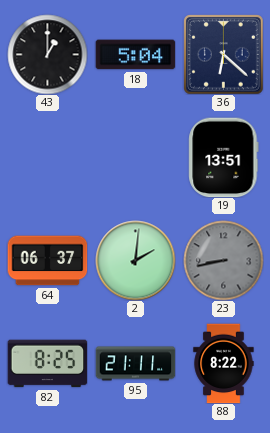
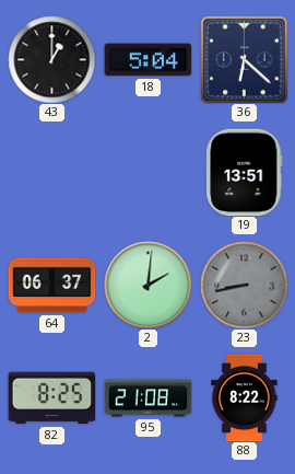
95: 21:11 -> 21:08
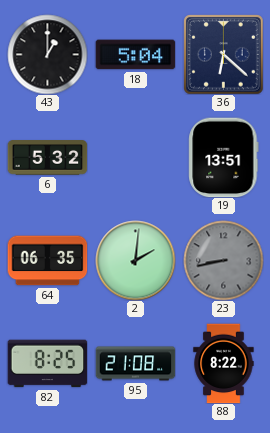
6: none -> 5:32
64: 06:37 -> 06:35
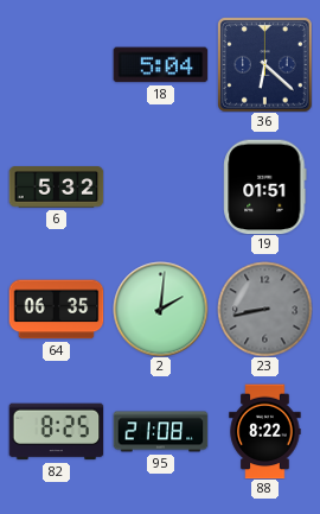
43: 1:00 -> none
19: 13:51 -> 01:51
